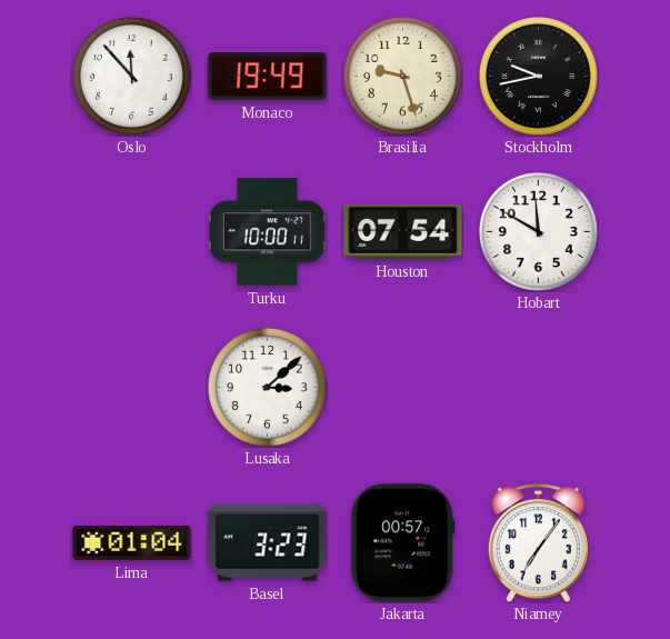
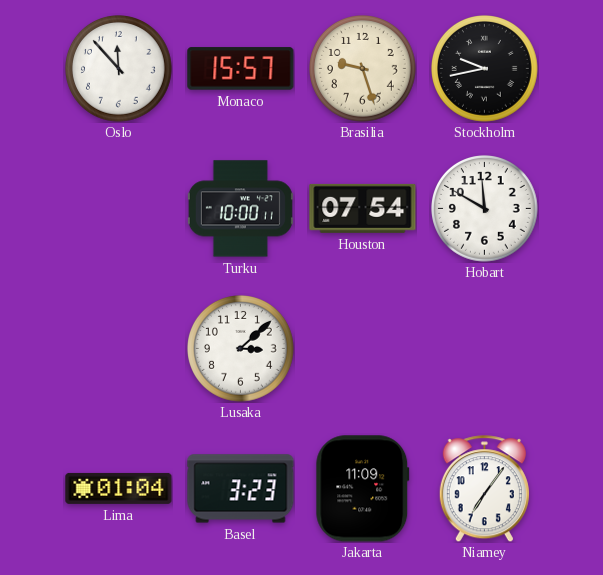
Monaco: 19:49 -> 15:57
Jakarta: 00:57 -> 11:09
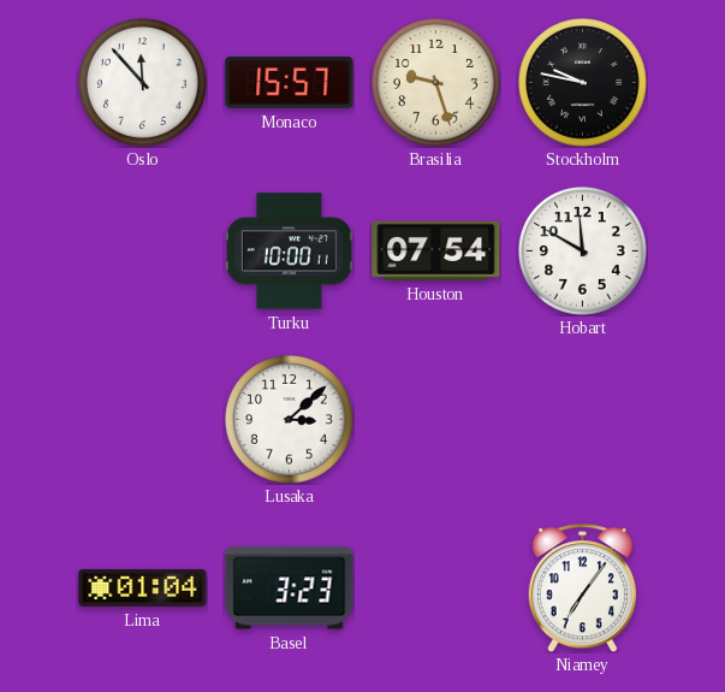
Stockholm: 9:43 -> 9:47
Jakarta: 11:09 -> none
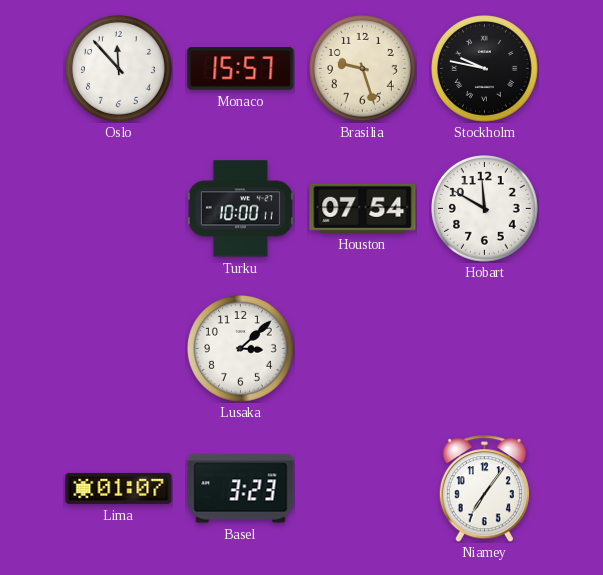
Lima: 01:04 -> 01:07
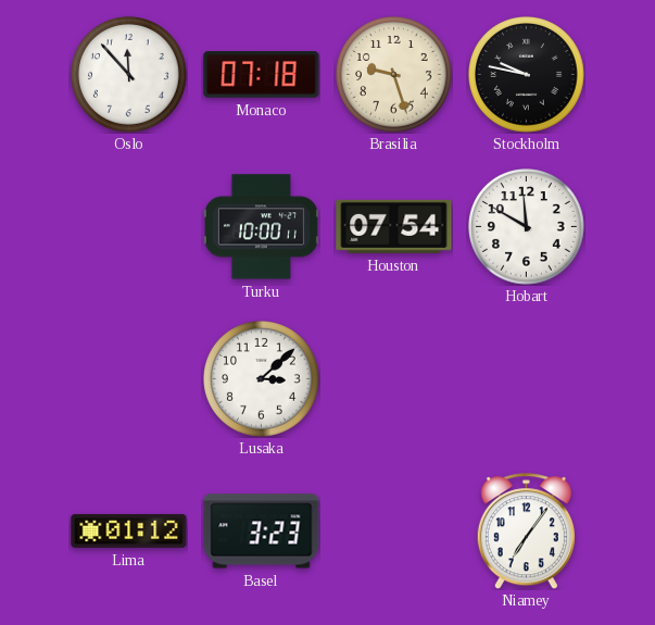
Monaco: 15:57 -> 07:18
Lima: 01:07 -> 01:12
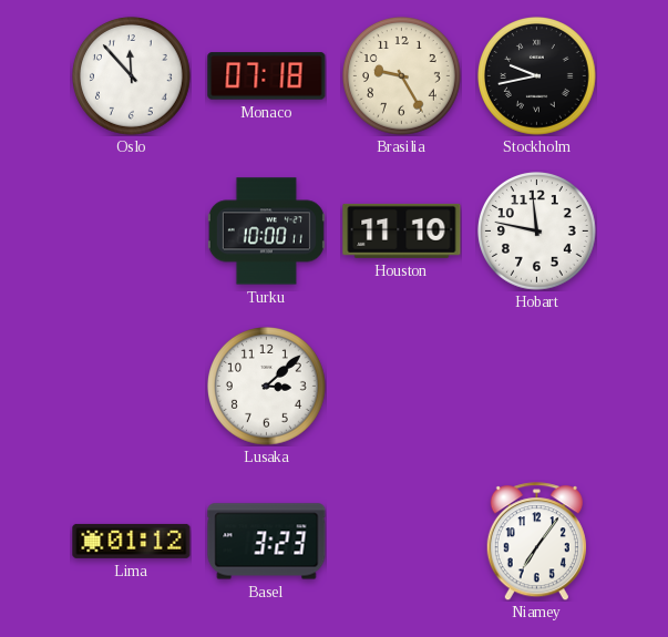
Brasilia: 9:27 -> 9:25
Stockholm: 9:47 -> 9:43
Houston: 07:54 -> 11:10
Hobart: 11:50 -> 11:47
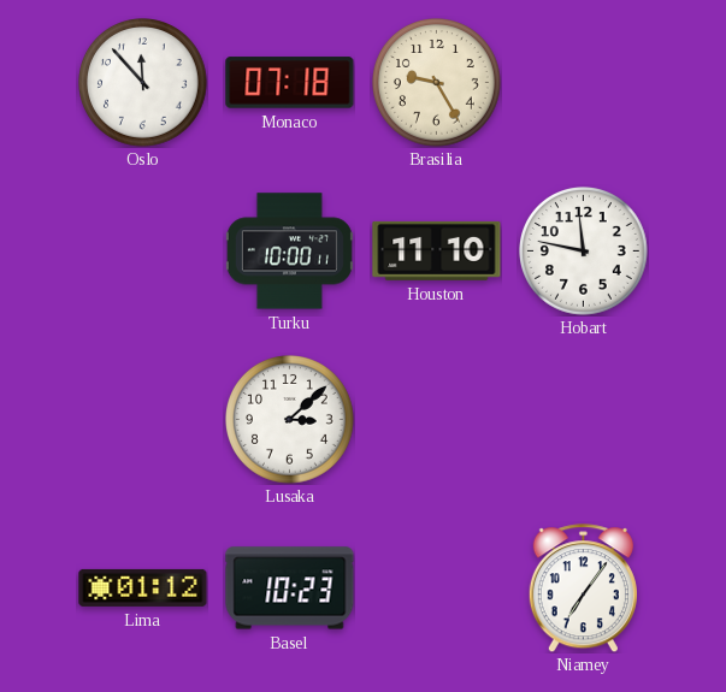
Stockholm: 9:43 -> none
Basel: 3:23 -> 10:23
